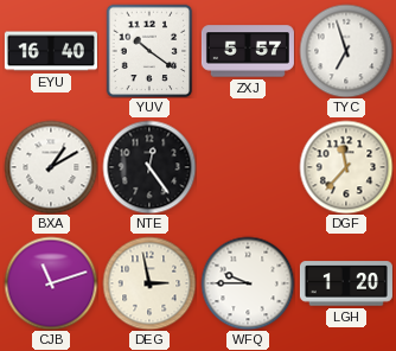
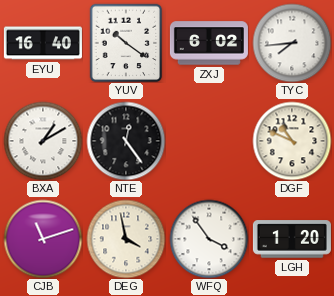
ZXJ: 5:57 -> 6:02
TYC: 6:57 -> 7:44
DGF: 11:37 -> 10:49
DEG: 2:58 -> 3:58
WFQ: 9:45 -> 3:54
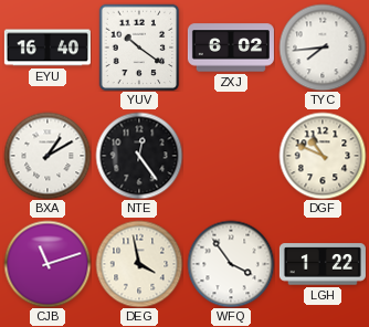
LGH: 1:20 -> 1:22
